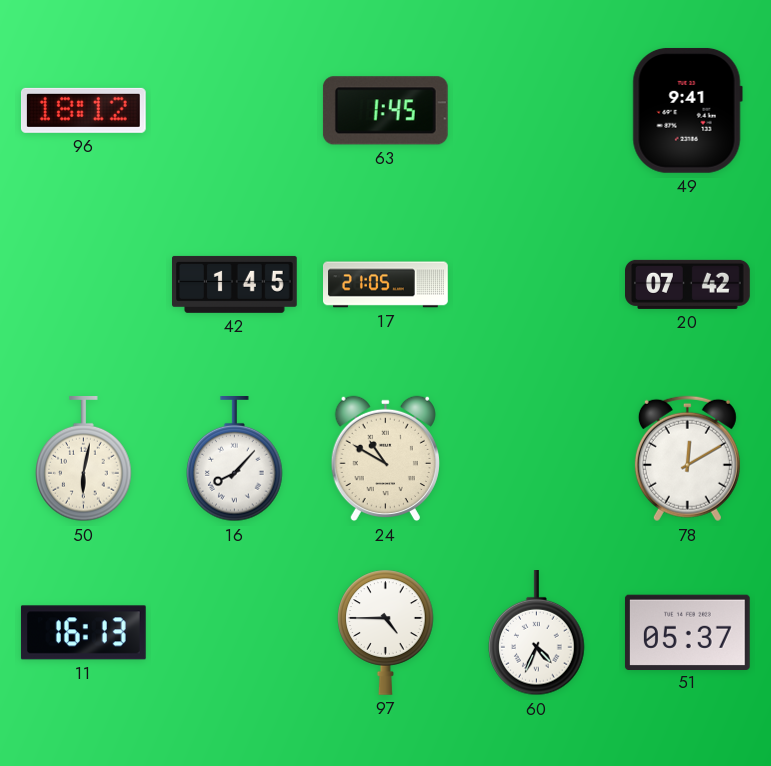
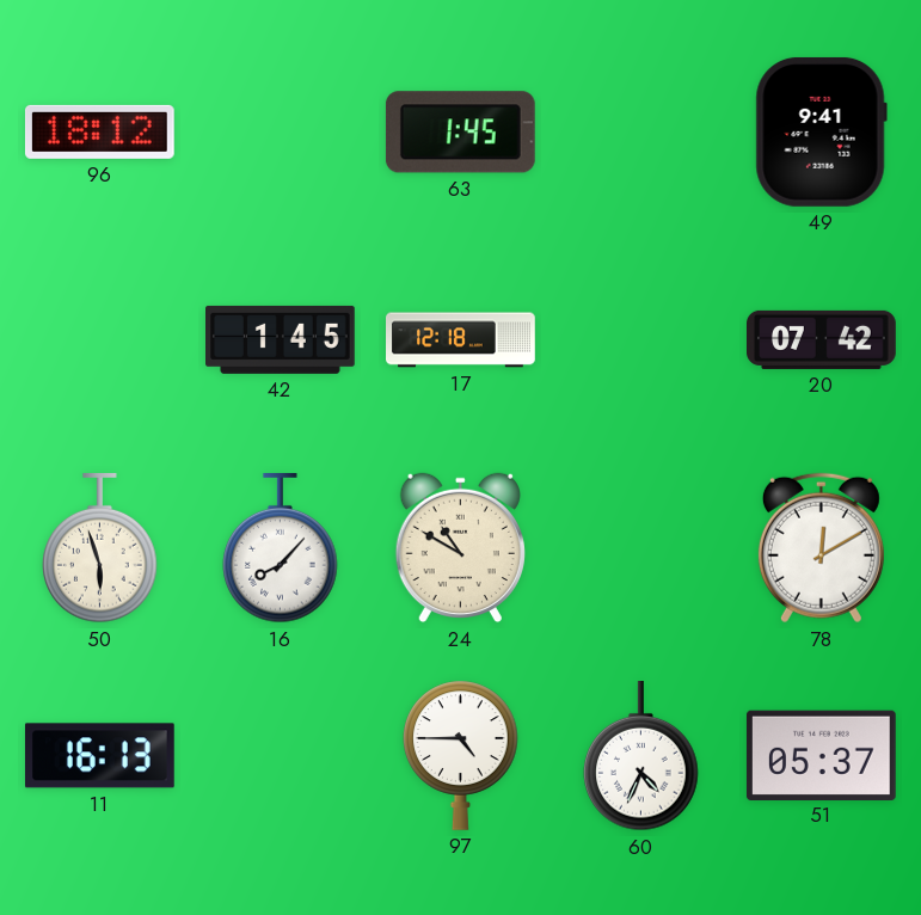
17: 21:05 -> 12:18
50: 6:02 -> 5:57
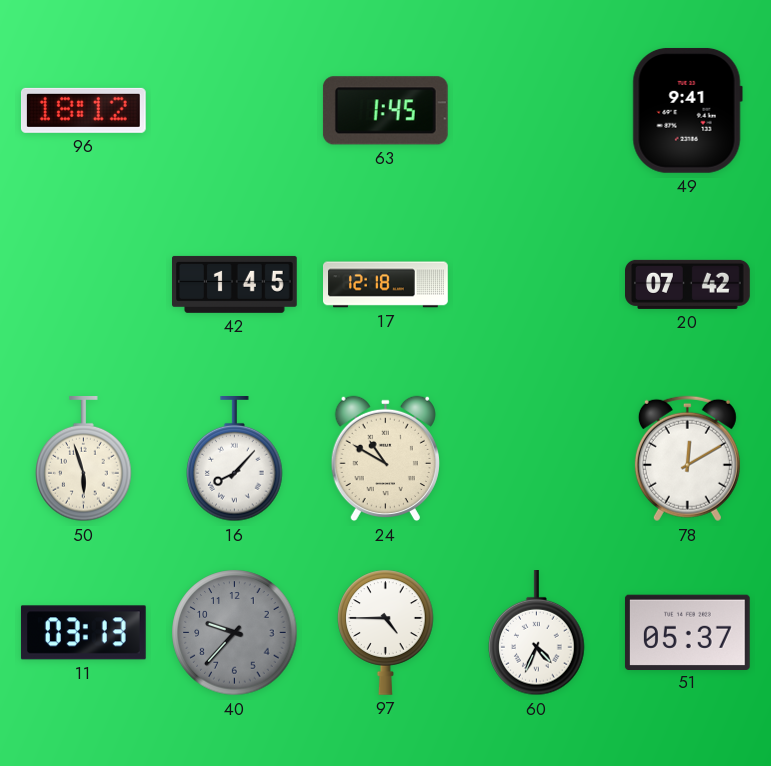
11: 16:13 -> 03:13
40: none -> 9:37
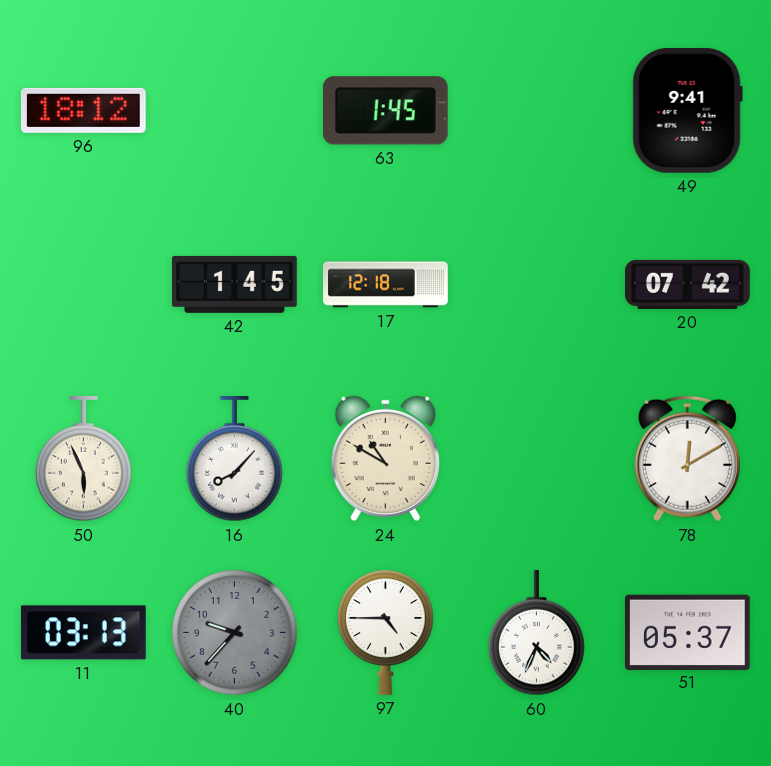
50: 5:57 -> 5:56
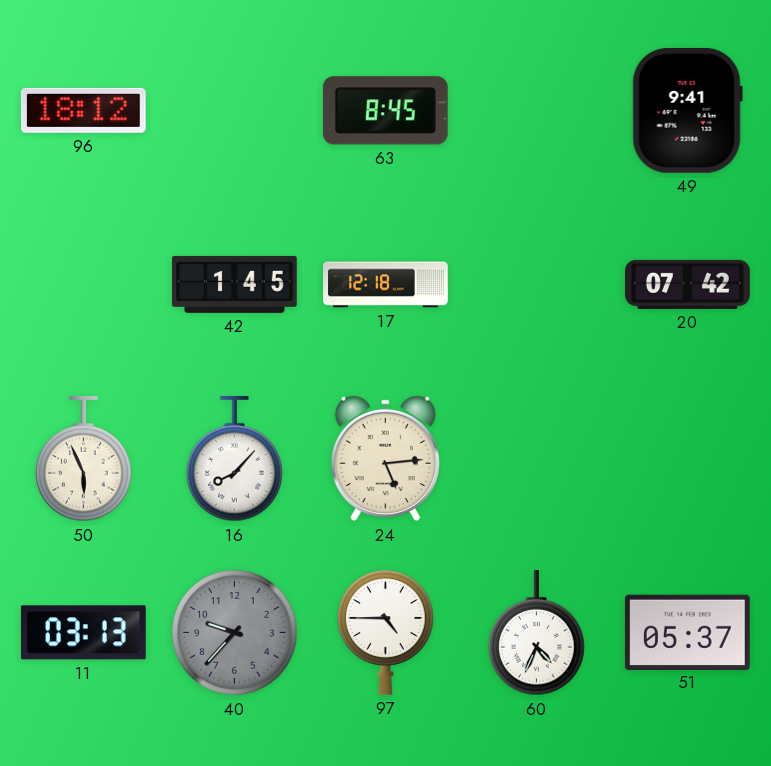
63: 1:45 -> 8:45
24: 10:50 -> 5:14
78: 12:10 -> none
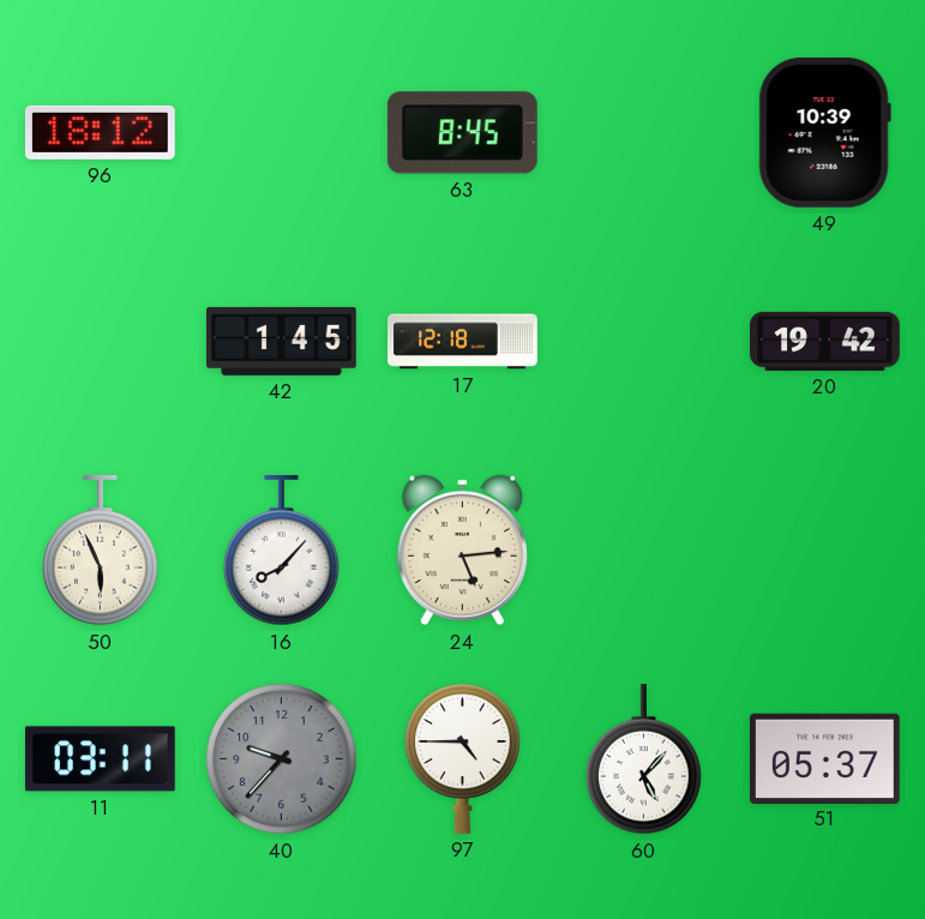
49: 9:41 -> 10:39
20: 07:42 -> 19:42
11: 03:13 -> 03:11
60: 4:34 -> 5:07
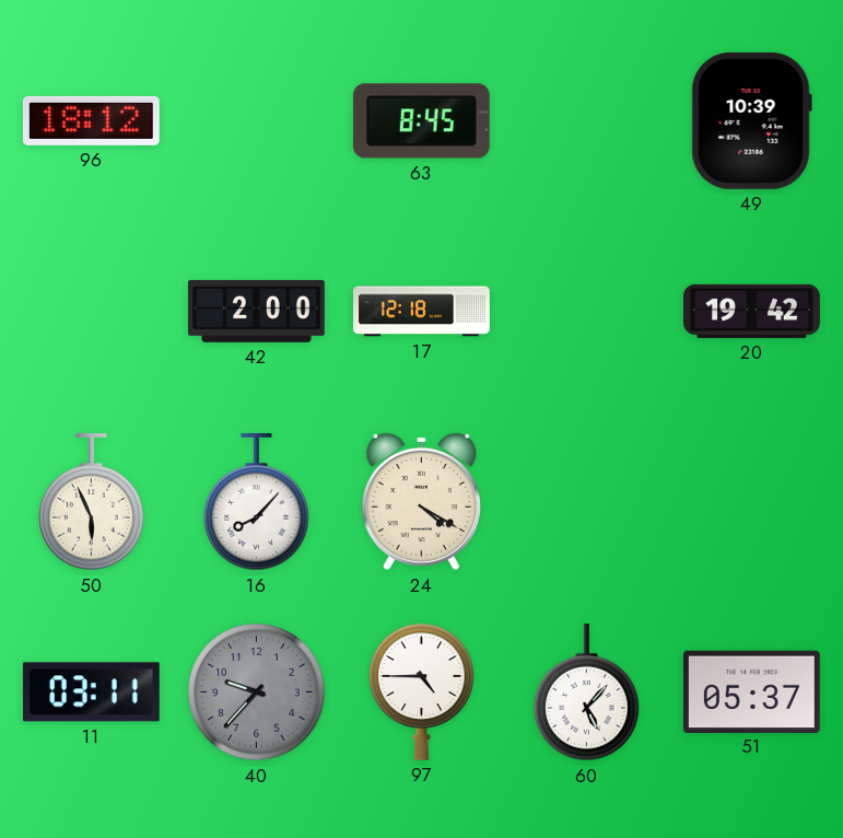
42: 1:45 -> 2:00
24: 5:14 -> 4:20
